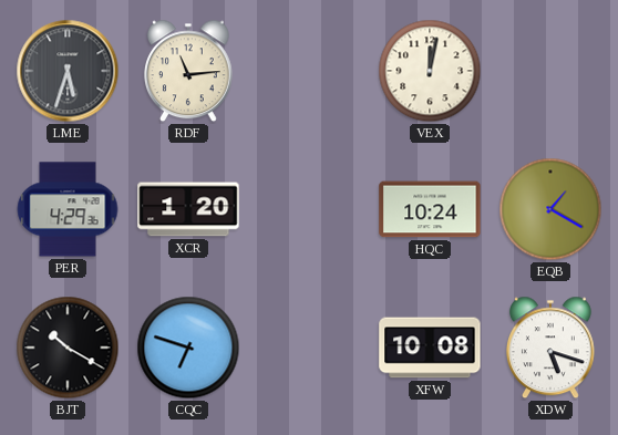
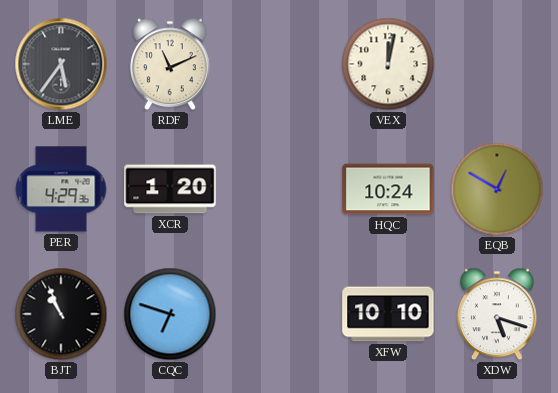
LME: 5:33 -> 5:36
RDF: 11:14 -> 11:11
EQB: 1:20 -> 12:50
BJT: 10:20 -> 10:56
XFW: 10:08 -> 10:10
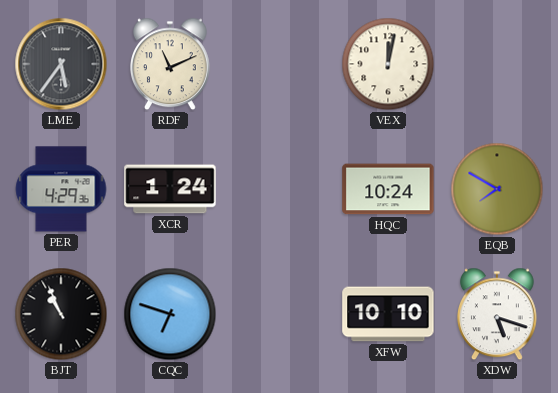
XCR: 1:20 -> 1:24
EQB: 12:50 -> 7:50
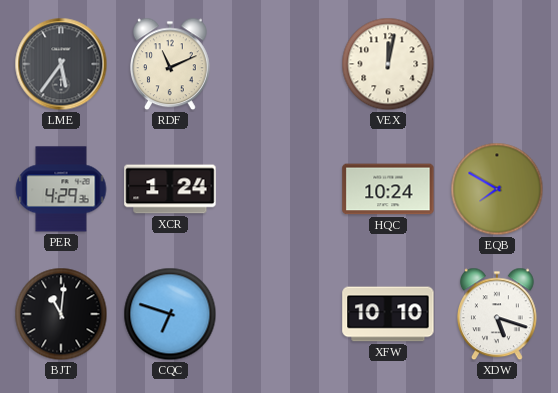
BJT: 10:56 -> 11:01
